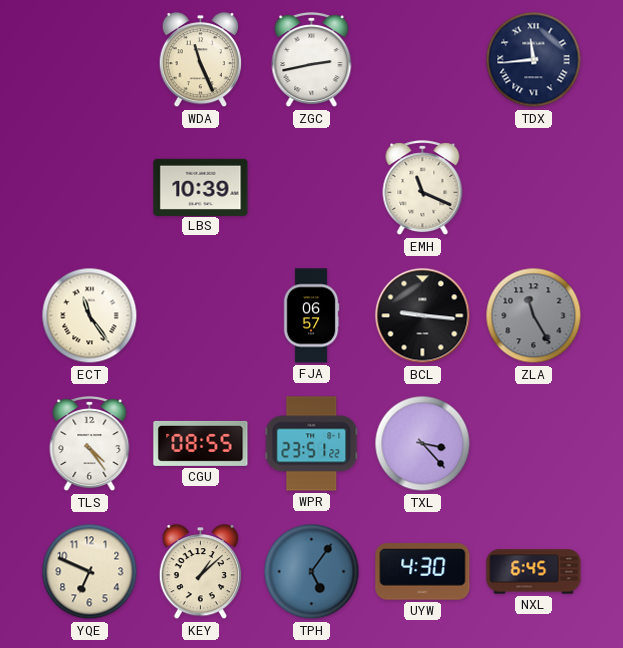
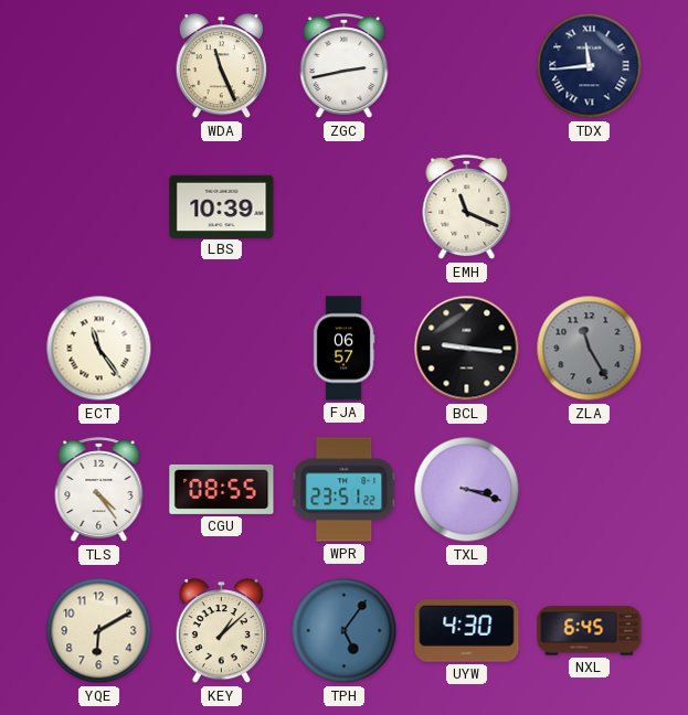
TXL: 3:23 -> 3:18
YQE: 6:49 -> 6:10
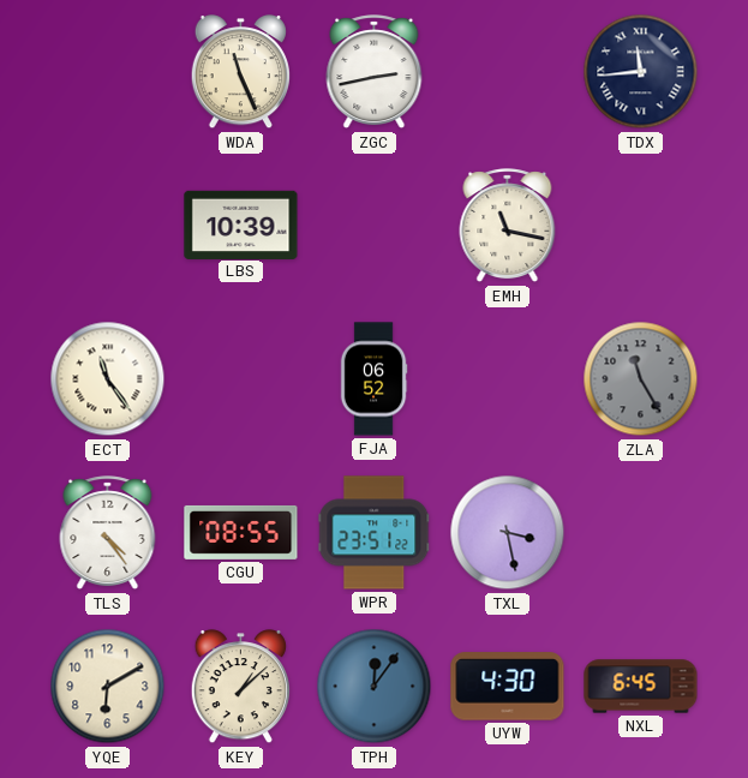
EMH: 11:19 -> 11:17
FJA: 06:57 -> 06:52
BCL: 9:16 -> none
TXL: 3:18 -> 3:28
TPH: 5:06 -> 12:06
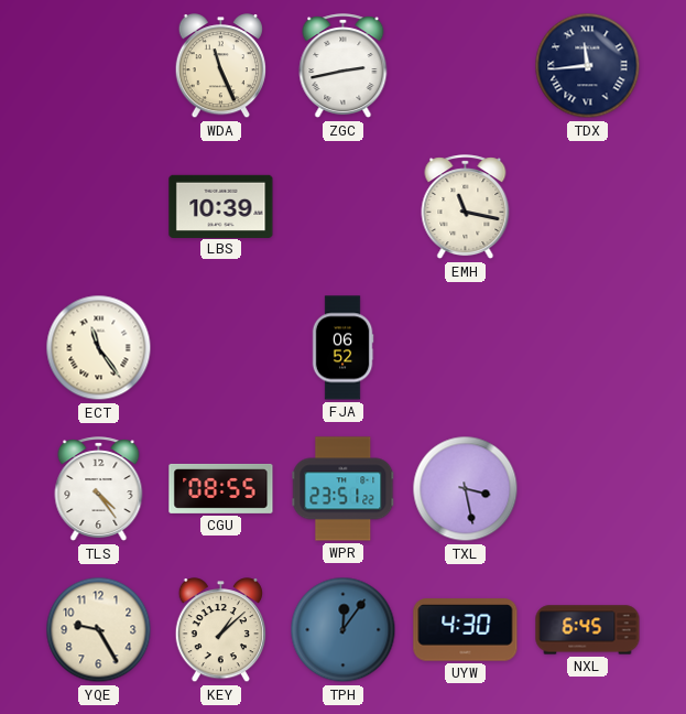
ZLA: 11:25 -> none
YQE: 6:10 -> 9:25
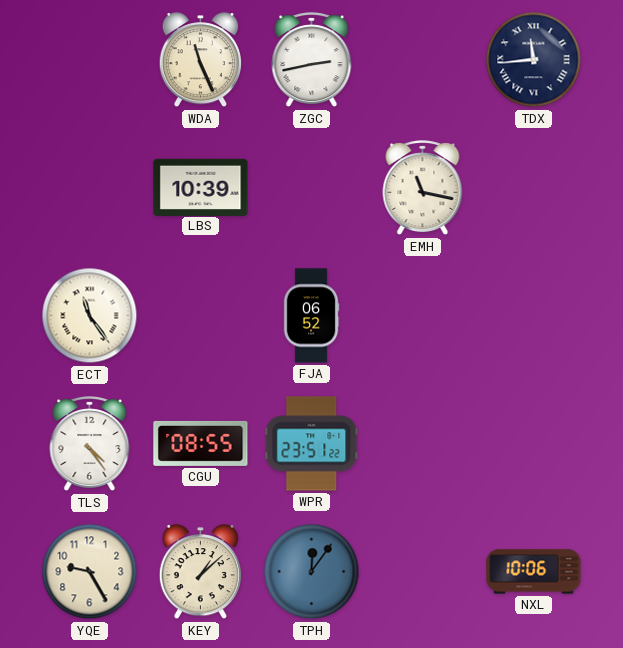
TXL: 3:28 -> none
UYW: 4:30 -> none
NXL: 6:45 -> 10:06
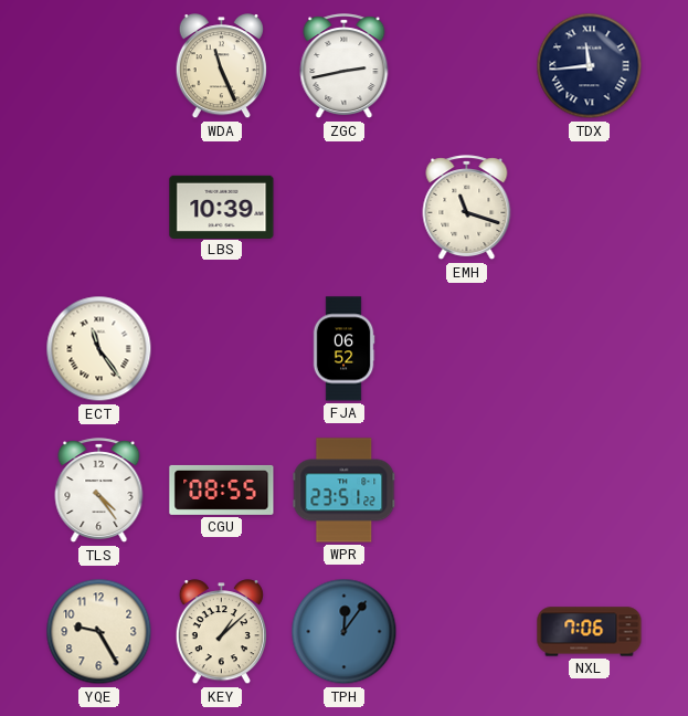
EMH: 11:17 -> 11:18
NXL: 10:06 -> 7:06
